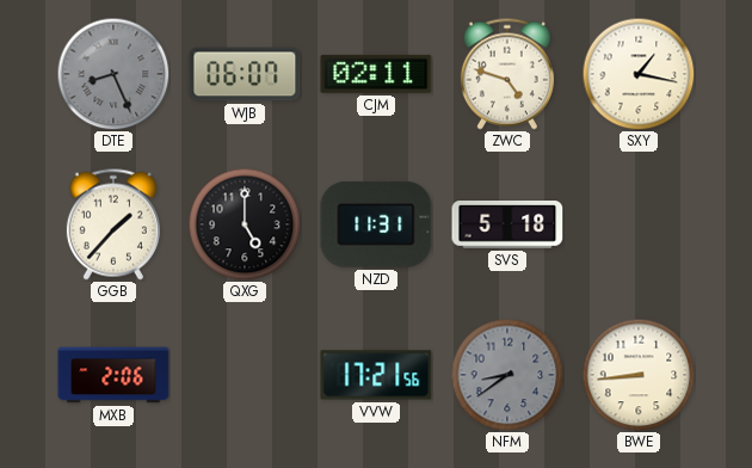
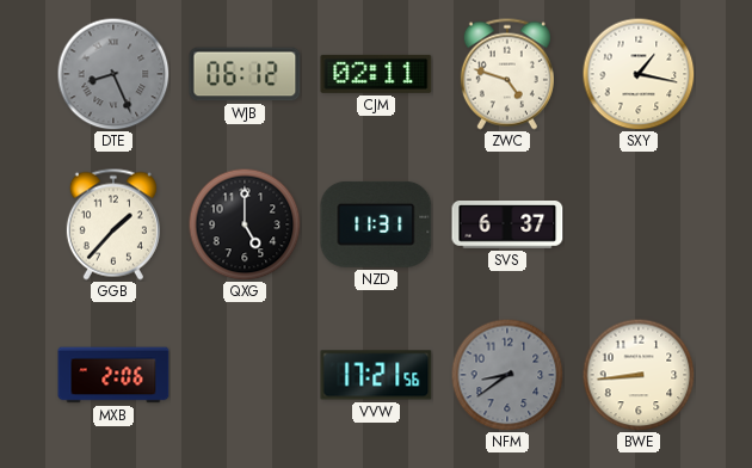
WJB: 06:07 -> 06:12
SVS: 5:18 -> 6:37
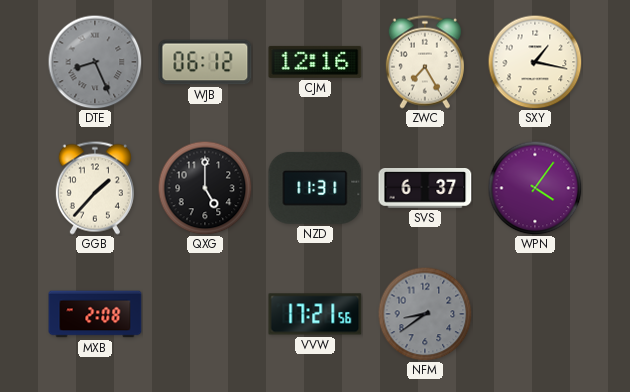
CJM: 02:11 -> 12:16
ZWC: 4:48 -> 7:25
WPN: none -> 4:06
MXB: 2:06 -> 2:08
BWE: 8:44 -> none
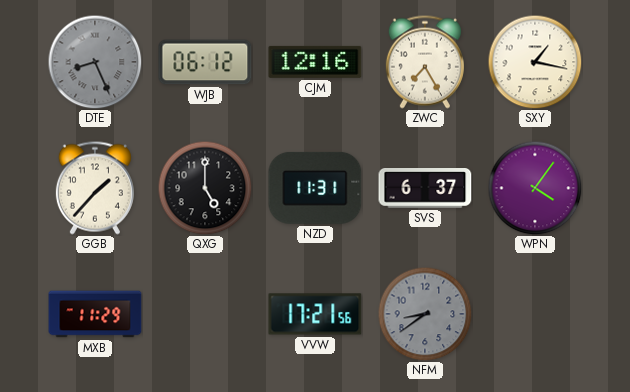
MXB: 2:08 -> 11:29
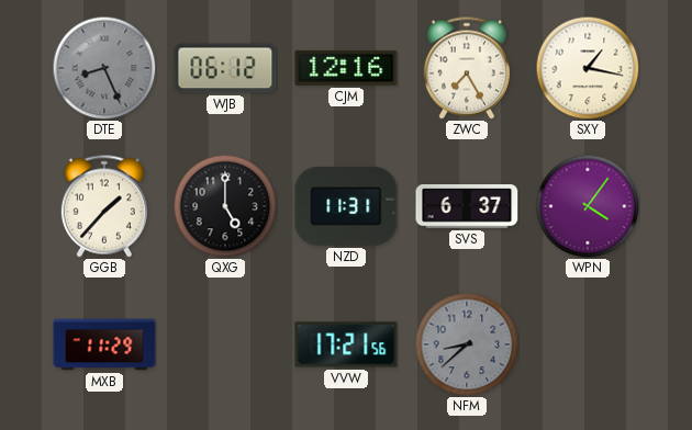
NFM: 8:39 -> 8:38
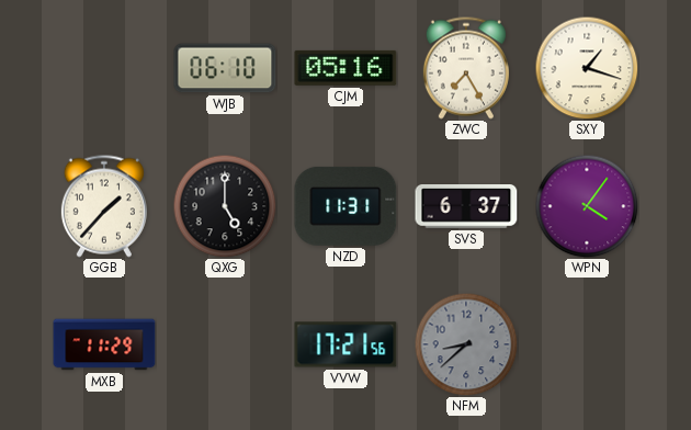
DTE: 8:26 -> none
WJB: 06:12 -> 06:10
CJM: 12:16 -> 05:16
SXY: 1:17 -> 1:18
